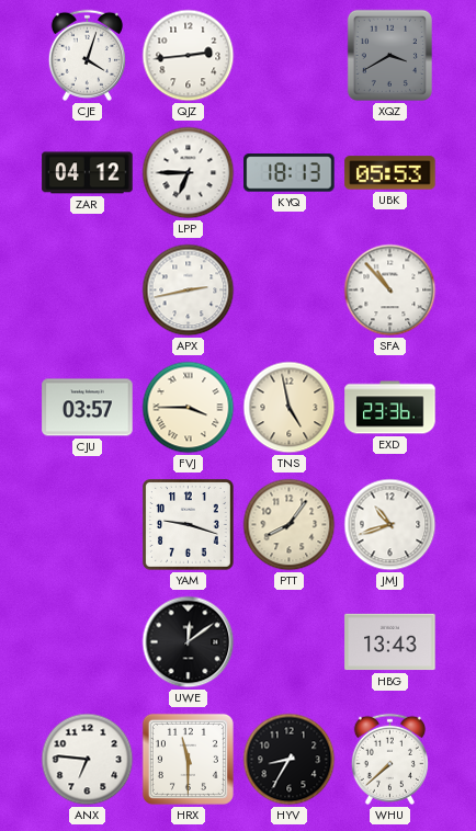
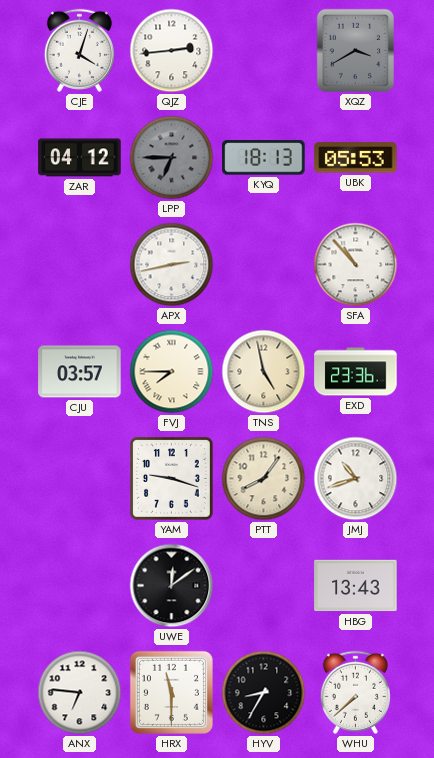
LPP dial: white -> grey
FVJ: 3:45 -> 7:45
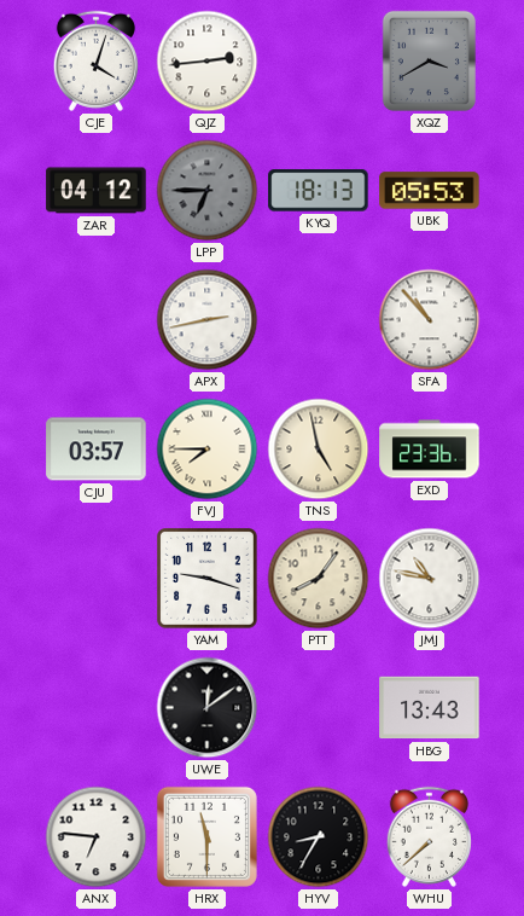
JMJ: 10:42 -> 10:47
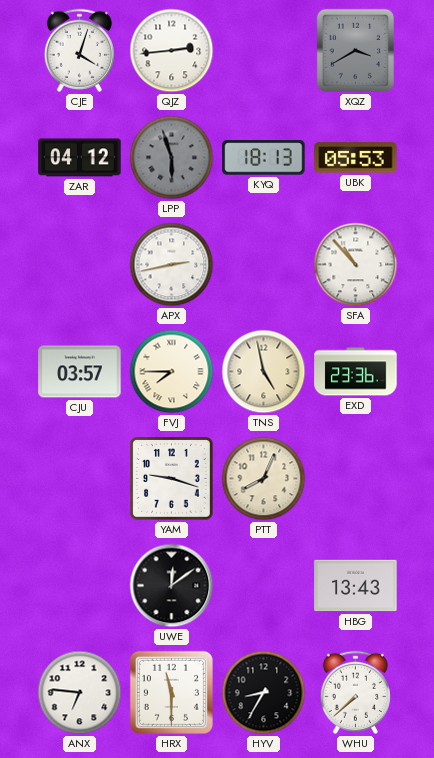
LPP: 6:45 -> 5:57
PTT: 8:06 -> 8:04
JMJ: 10:47 -> none
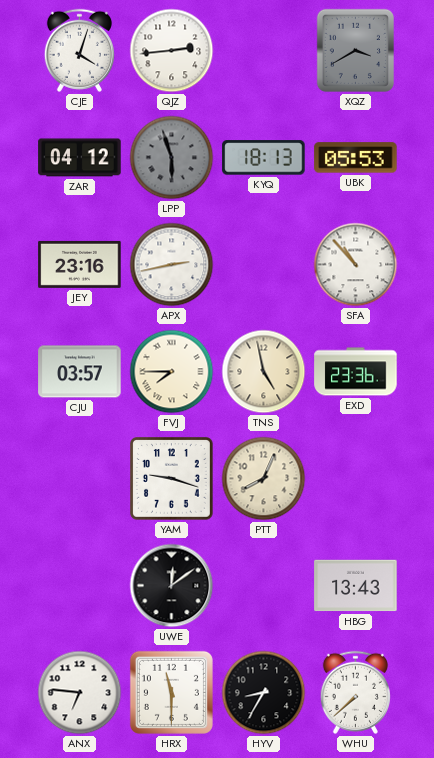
JEY: none -> 23:16
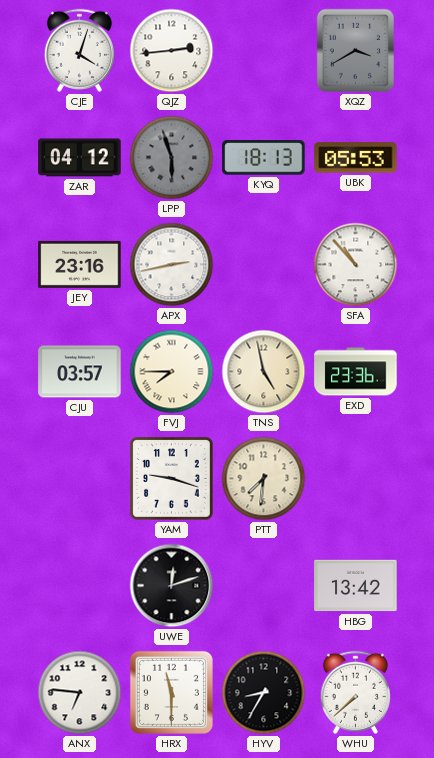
PTT: 8:04 -> 7:31
UWE: 12:09 -> 12:12
HBG: 13:43 -> 13:42
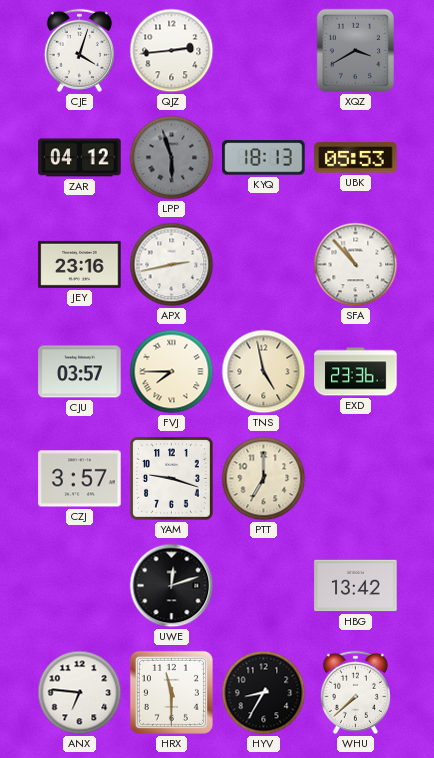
CZJ: none -> 3:57
PTT: 7:31 -> 7:00
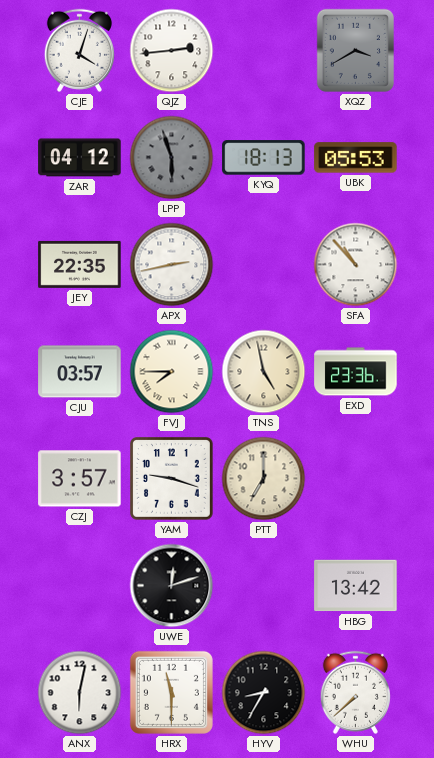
JEY: 23:16 -> 22:35
ANX: 6:46 -> 6:02
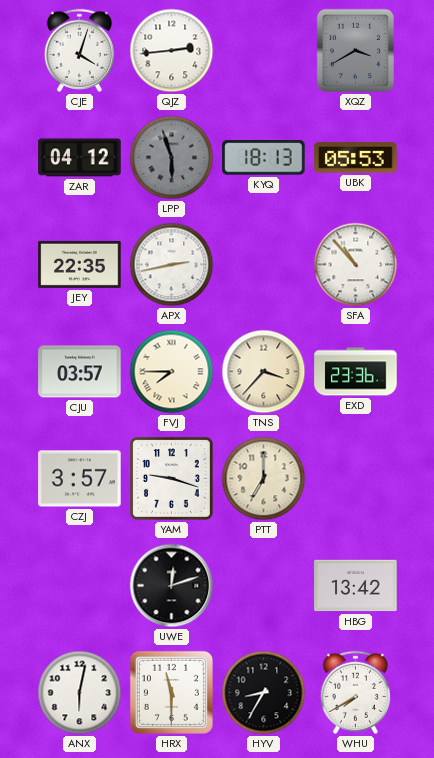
TNS: 4:58 -> 3:37
WHU: 7:38 -> 7:40
